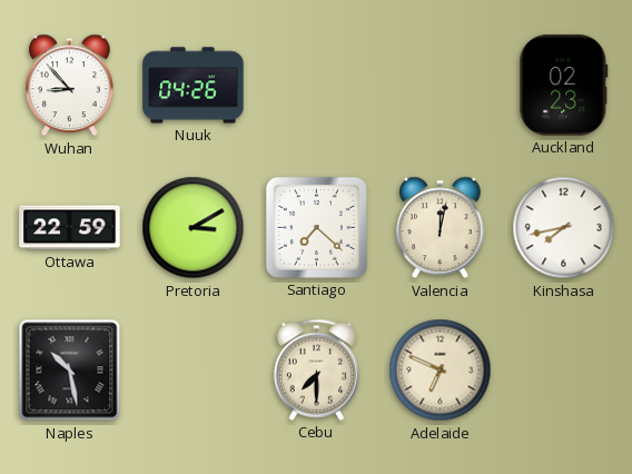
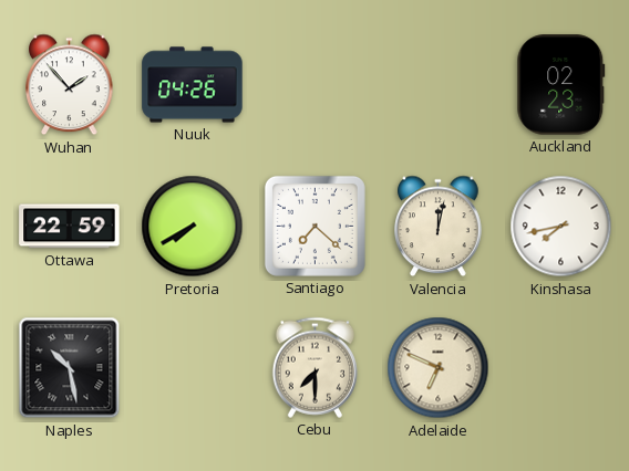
Wuhan: 8:53 -> 1:53
Pretoria: 3:10 -> 7:40
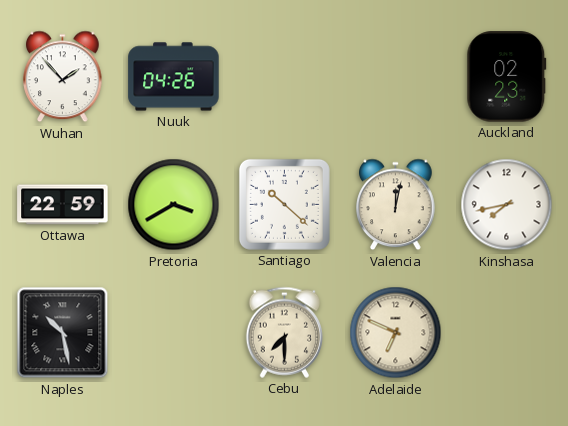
Pretoria: 7:40 -> 3:40
Santiago: 7:22 -> 10:22
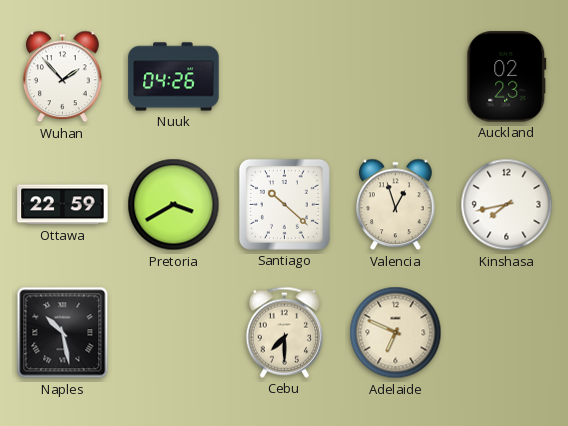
Valencia: 12:02 -> 12:57
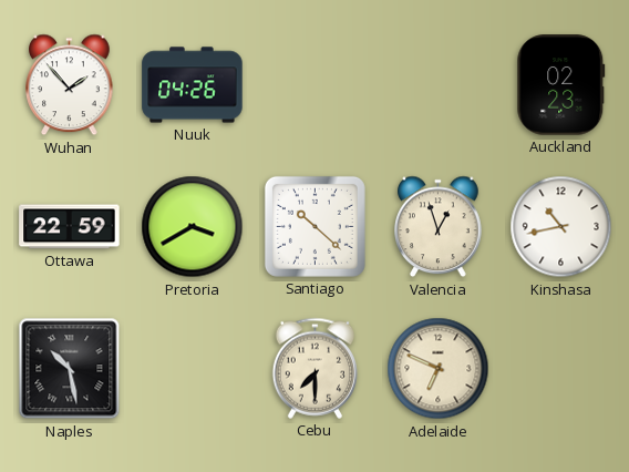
Kinshasa: 7:43 -> 10:43
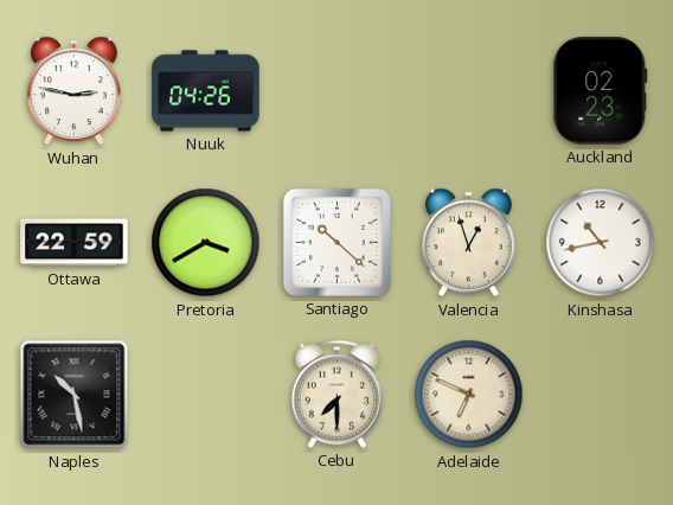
Wuhan: 1:53 -> 2:47
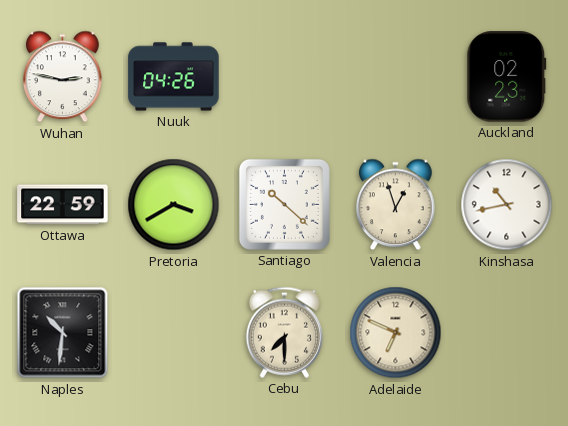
Naples: 10:28 -> 10:31
